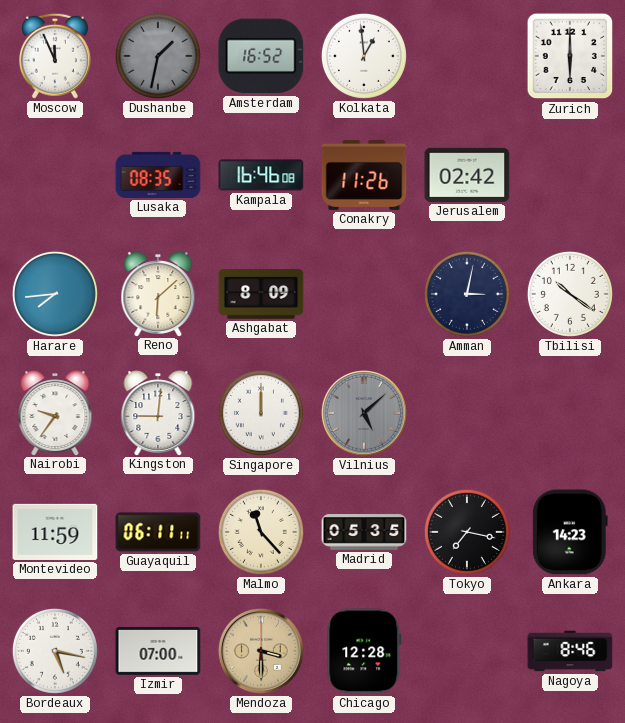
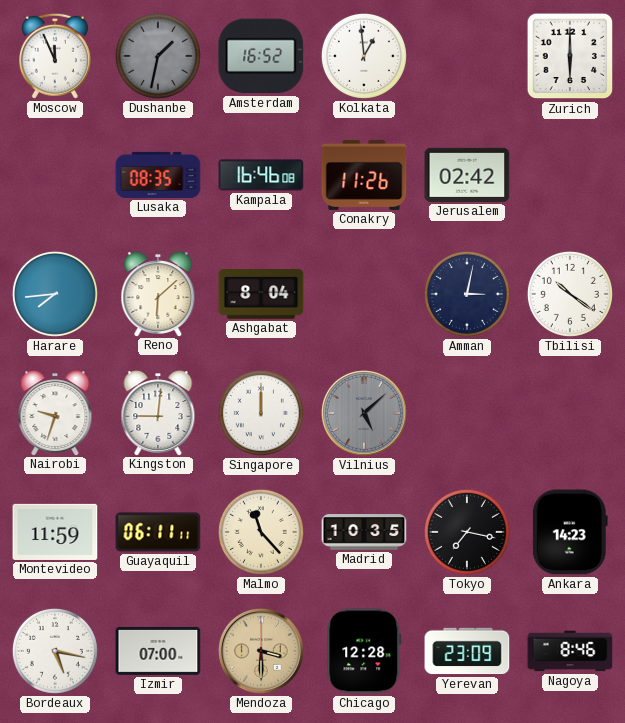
Ashgabat: 8:09 -> 8:04
Nairobi: 9:36 -> 9:33
Madrid: 05:35 -> 10:35
Yerevan: none -> 23:09
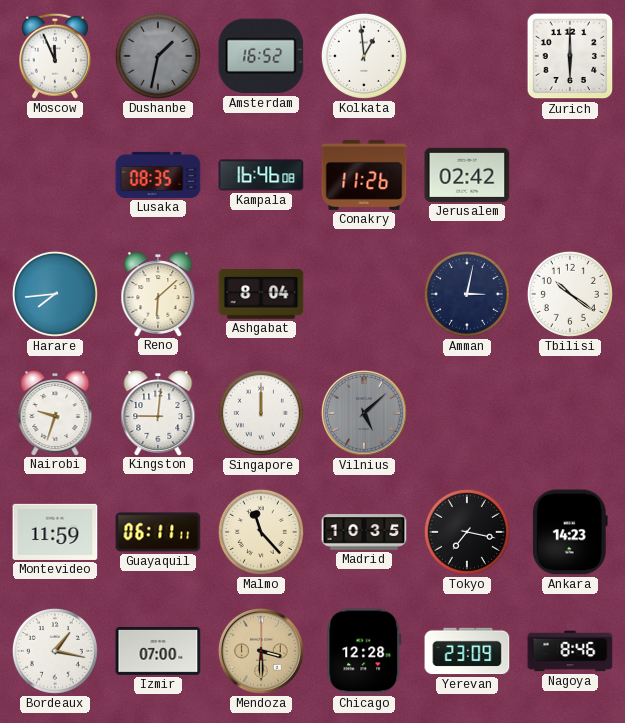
Bordeaux: 5:17 -> 1:17
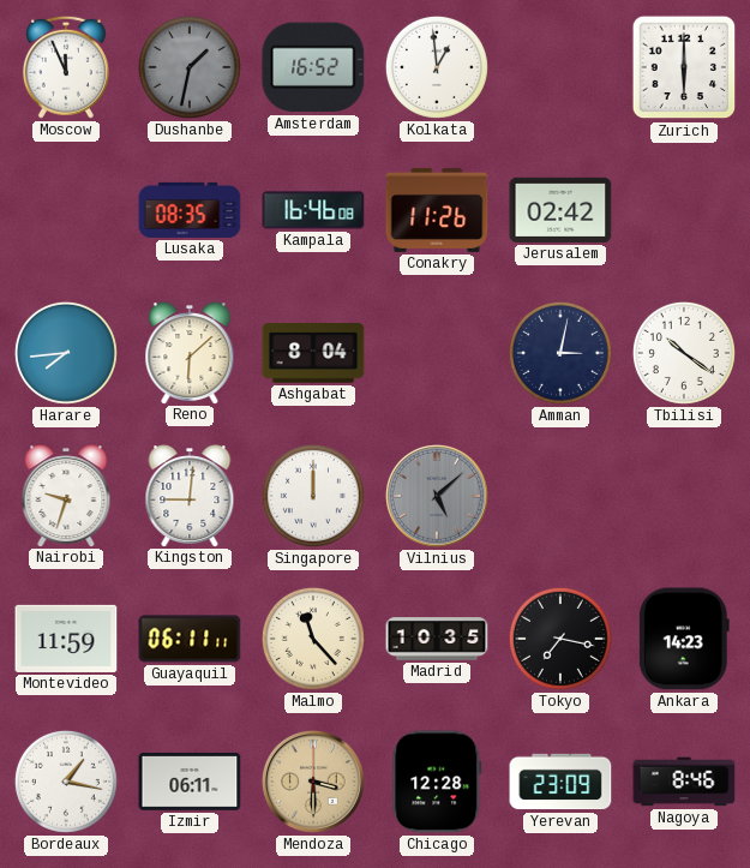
Izmir: 07:00 -> 06:11
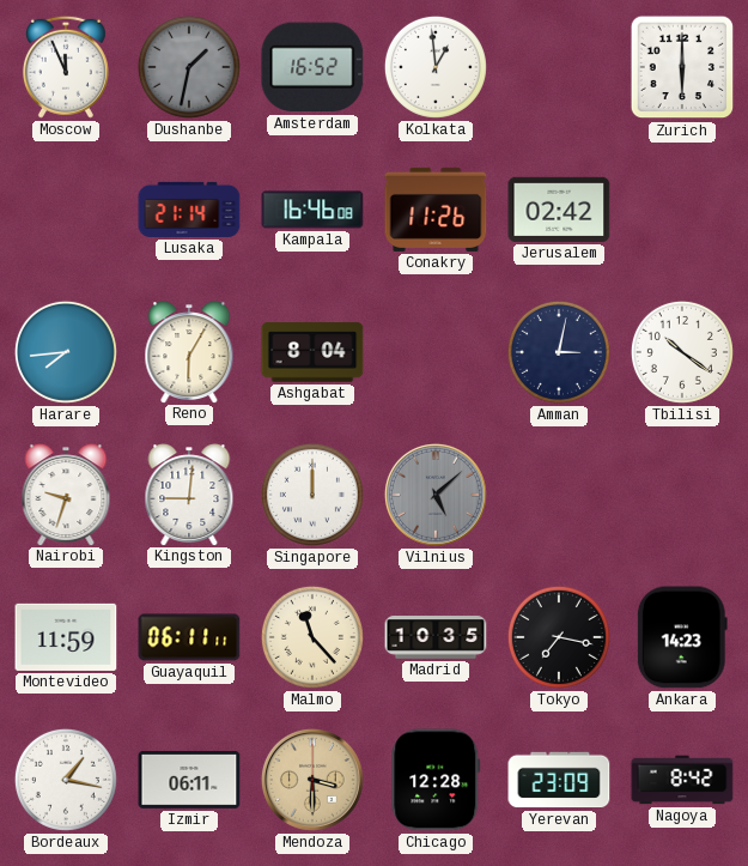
Lusaka: 08:35 -> 21:14
Reno: 6:08 -> 6:05
Nagoya: 8:46 -> 8:42
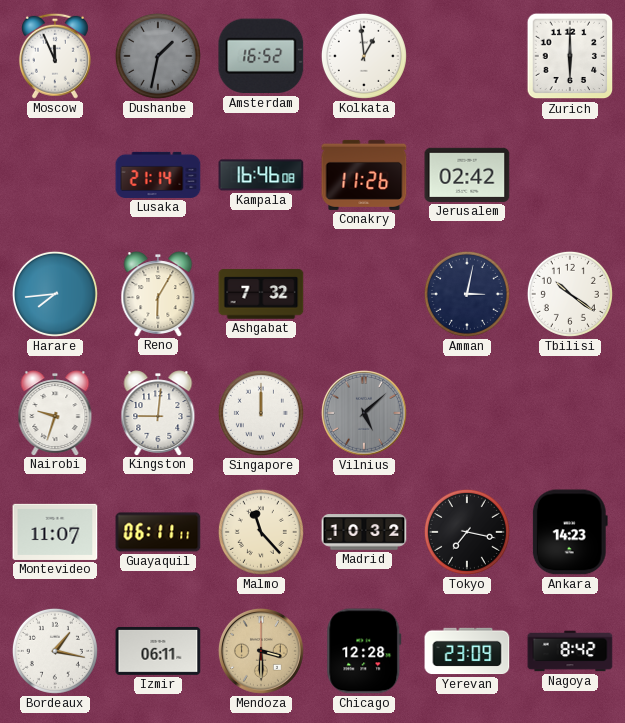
Ashgabat: 8:04 -> 7:32
Montevideo: 11:59 -> 11:07
Madrid: 10:35 -> 10:32
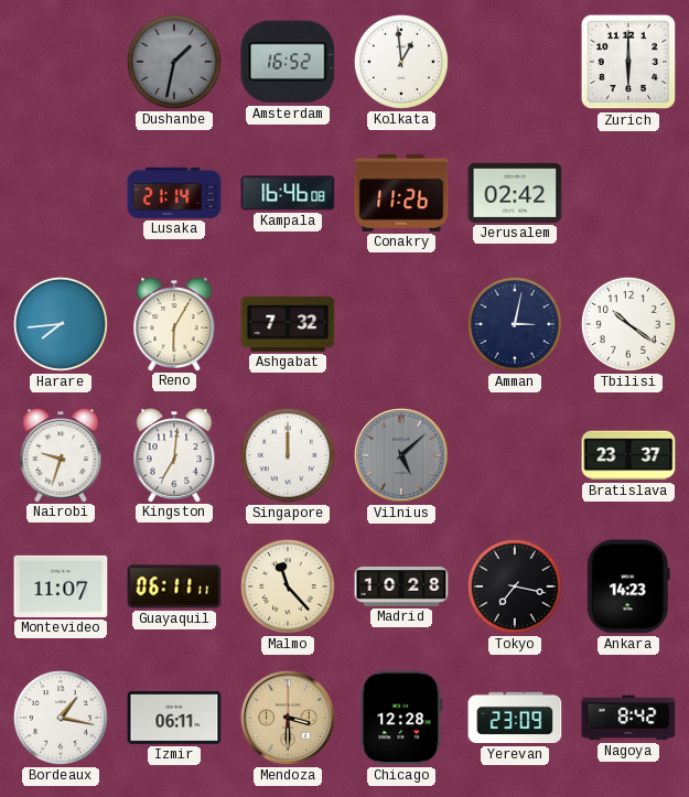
Moscow: 11:56 -> none
Kingston: 9:01 -> 7:01
Bratislava: none -> 23:37
Madrid: 10:32 -> 10:28
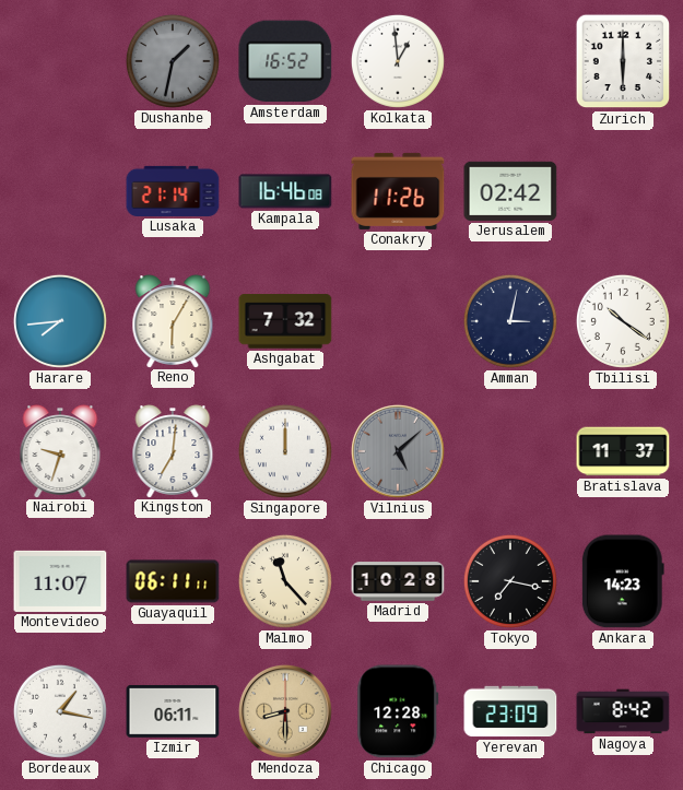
Bratislava: 23:37 -> 11:37
Mendoza: 3:30 -> 8:30
